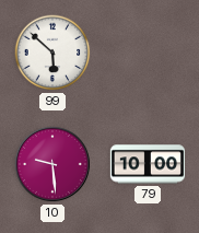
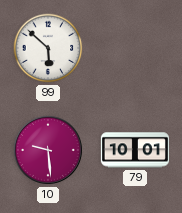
79: 10:00 -> 10:01
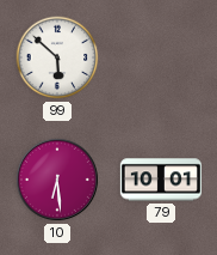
10: 9:29 -> 6:29
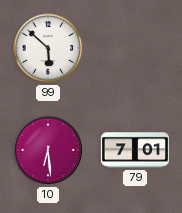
79: 10:01 -> 7:01
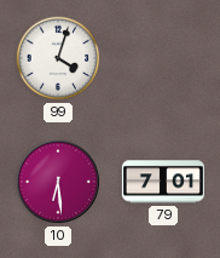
99: 5:52 -> 4:03
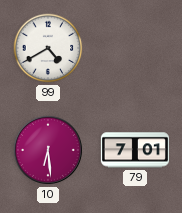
99: 4:03 -> 4:40
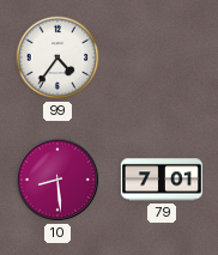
99: 4:40 -> 4:36
10: 6:29 -> 8:29
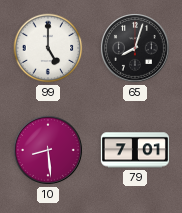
99: 4:36 -> 5:00
65: none -> 8:03
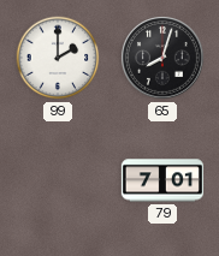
99: 5:00 -> 2:00
10: 8:29 -> none
